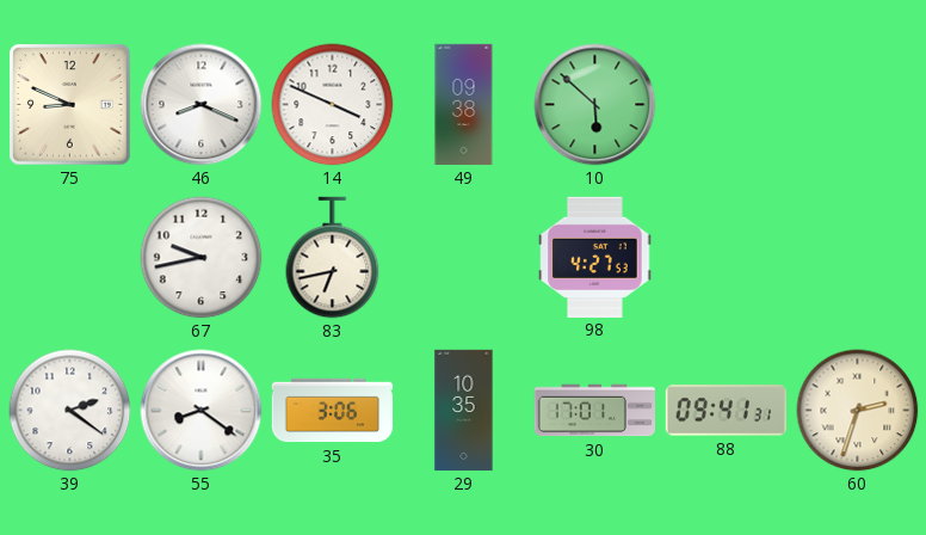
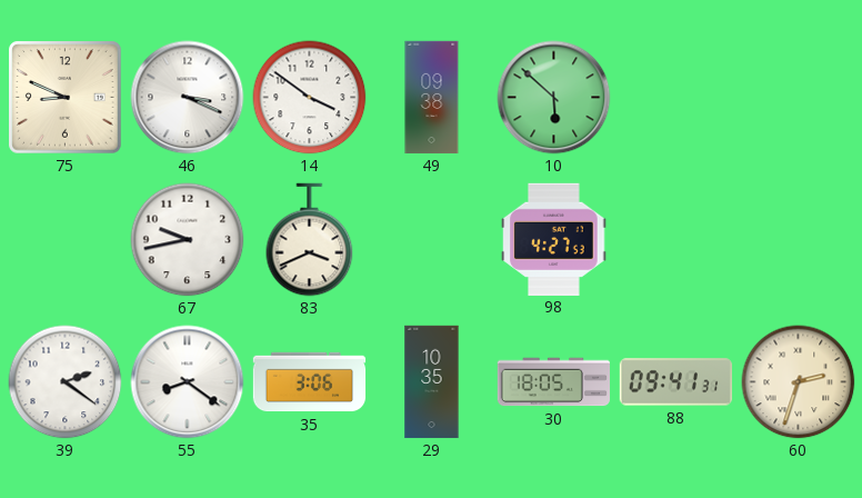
46: 8:19 -> 3:19
14: 3:49 -> 3:51
83: 6:43 -> 3:41
30: 17:01 -> 18:05
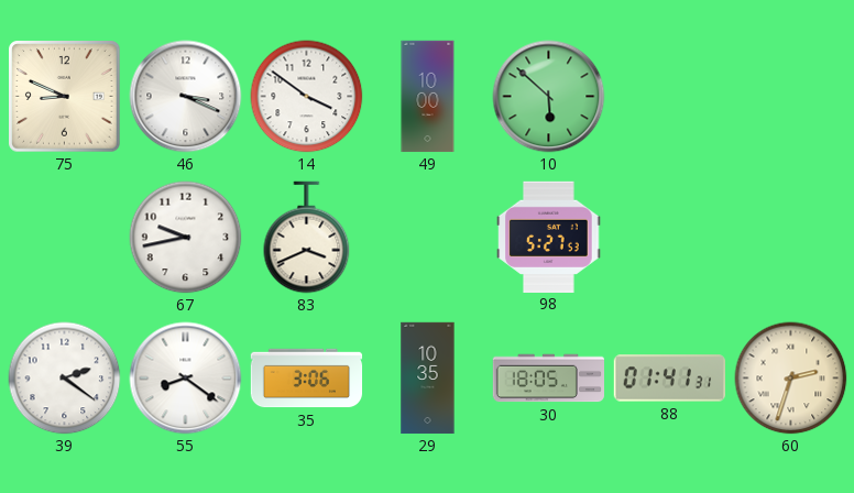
49: 09:38 -> 10:00
98: 4:27 -> 5:27
88: 09:41 -> 01:41
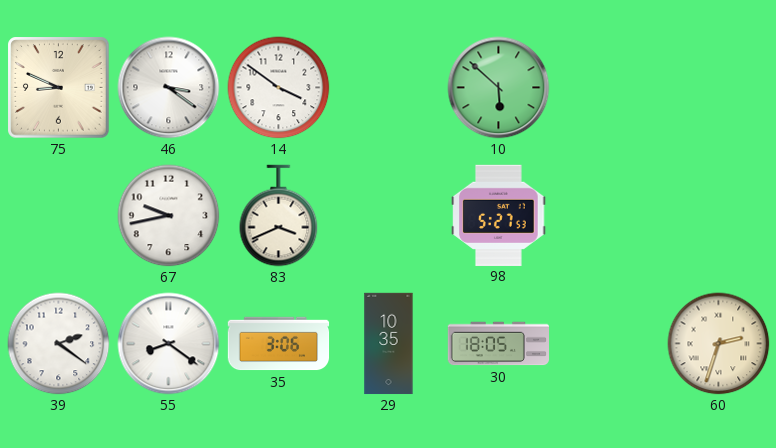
46: 3:19 -> 3:21
49: 10:00 -> none
88: 01:41 -> none
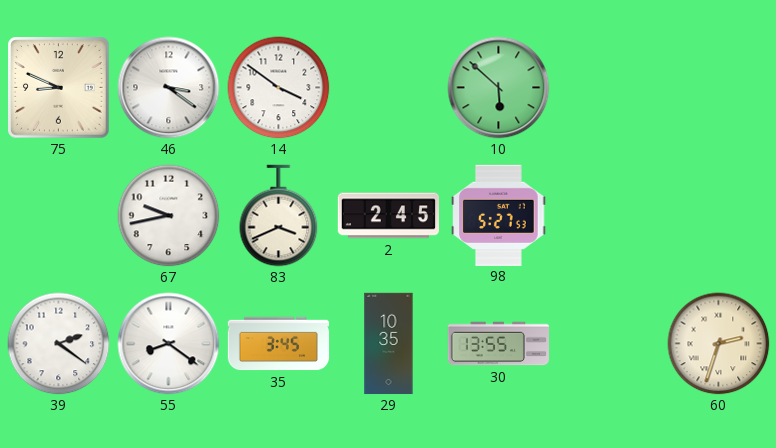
2: none -> 2:45
35: 3:06 -> 3:45
30: 18:05 -> 13:55
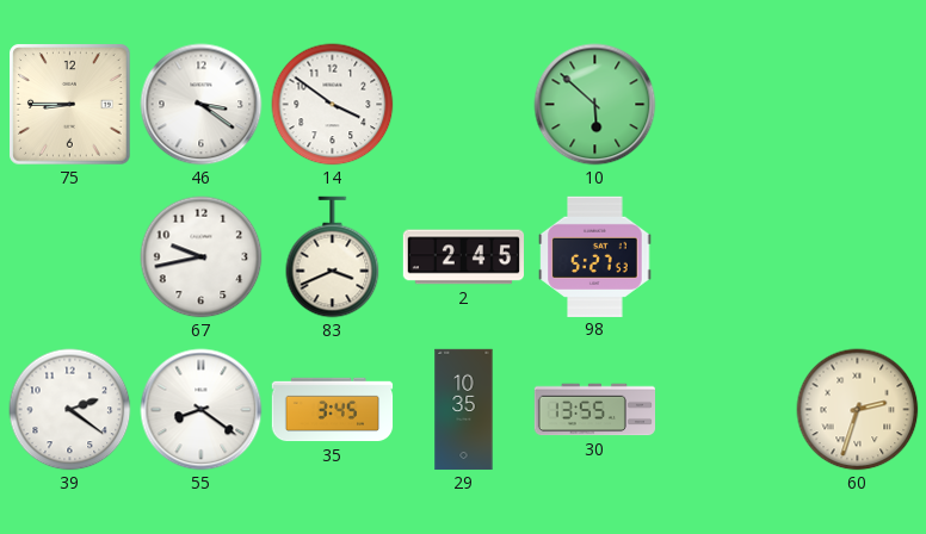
75: 8:49 -> 8:45
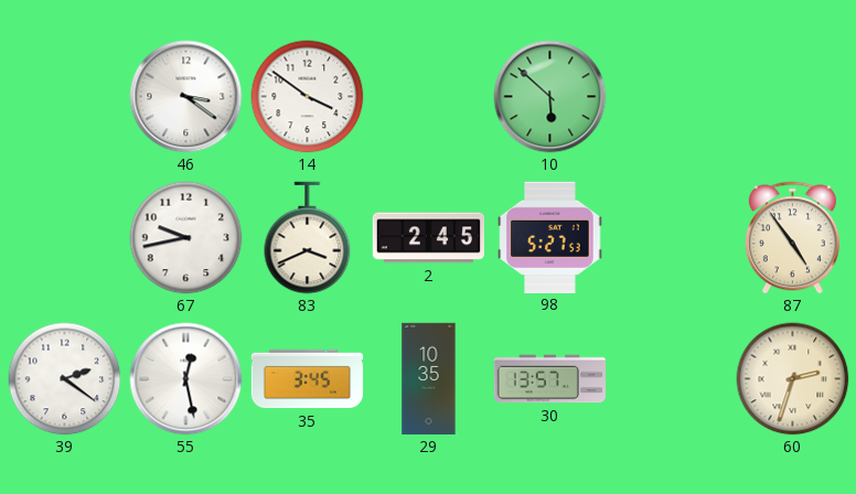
75: 8:45 -> none
87: none -> 4:54
55: 8:21 -> 12:28
30: 13:55 -> 13:57
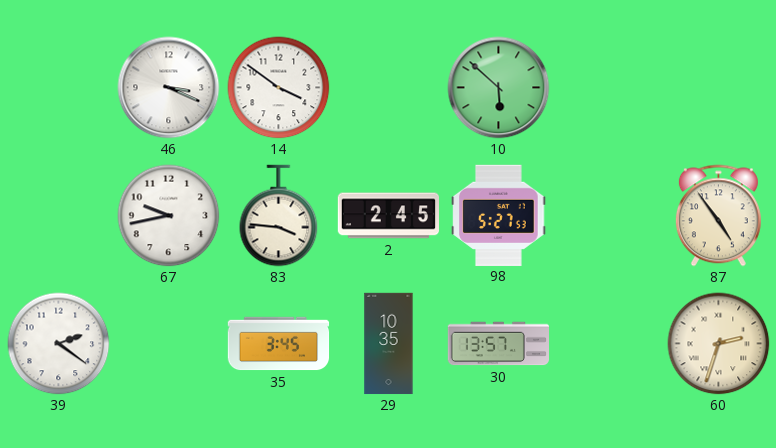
46: 3:21 -> 3:19
83: 3:41 -> 3:46
55: 12:28 -> none
